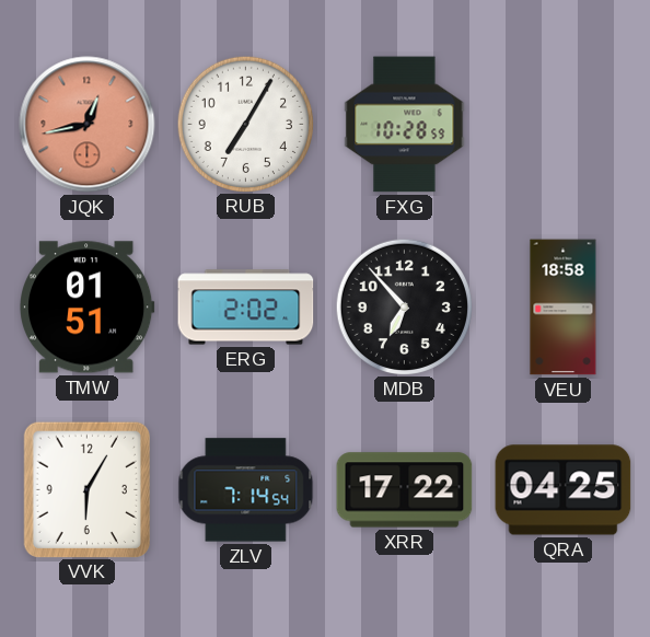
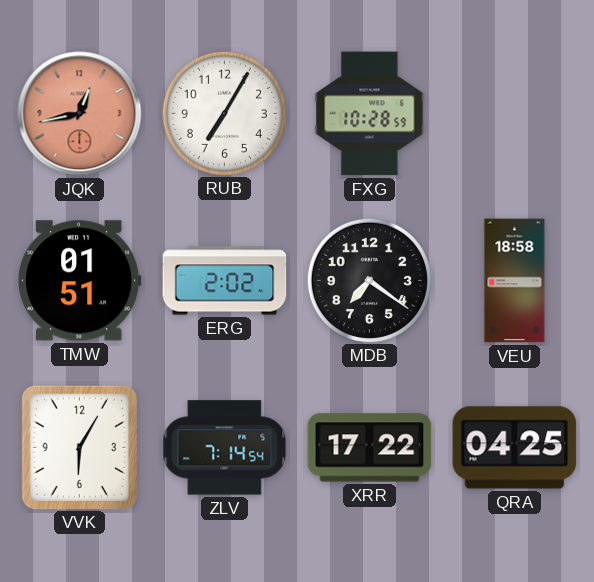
MDB: 6:53 -> 7:21
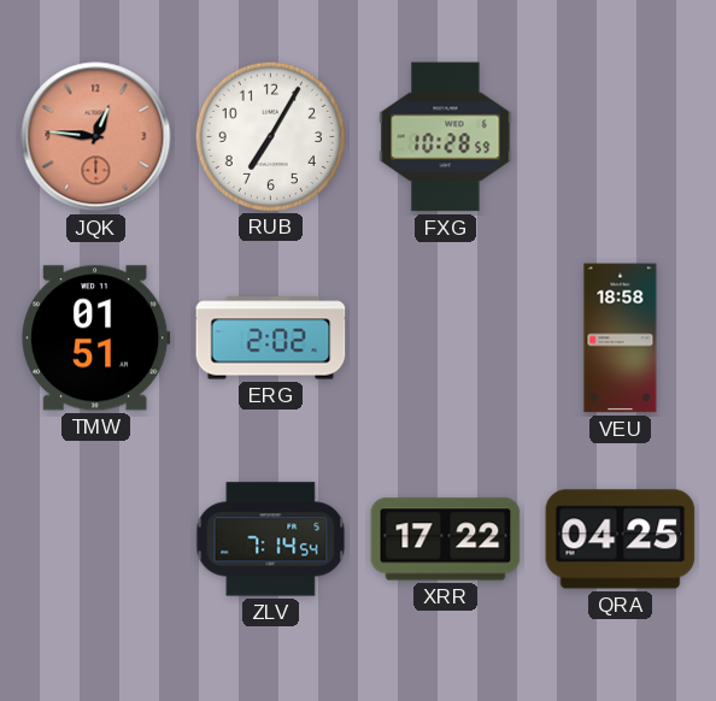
JQK: 12:43 -> 12:46
MDB: 7:21 -> none
VVK: 6:05 -> none
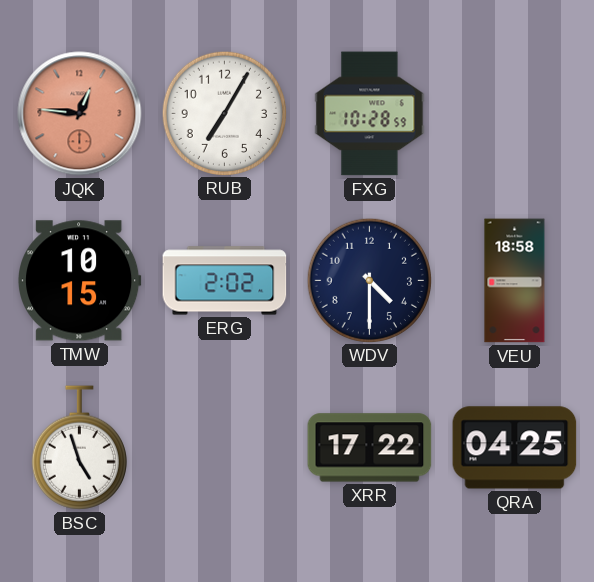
TMW: 01:51 -> 10:15
WDV: none -> 4:30
BSC: none -> 4:57
ZLV: 7:14 -> none
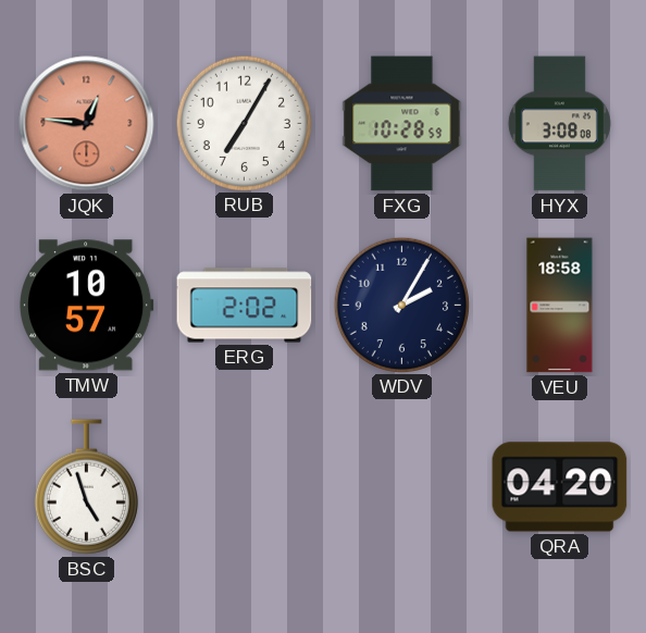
HYX: none -> 3:08
TMW: 10:15 -> 10:57
WDV: 4:30 -> 2:05
XRR: 17:22 -> none
QRA: 04:25 -> 04:20
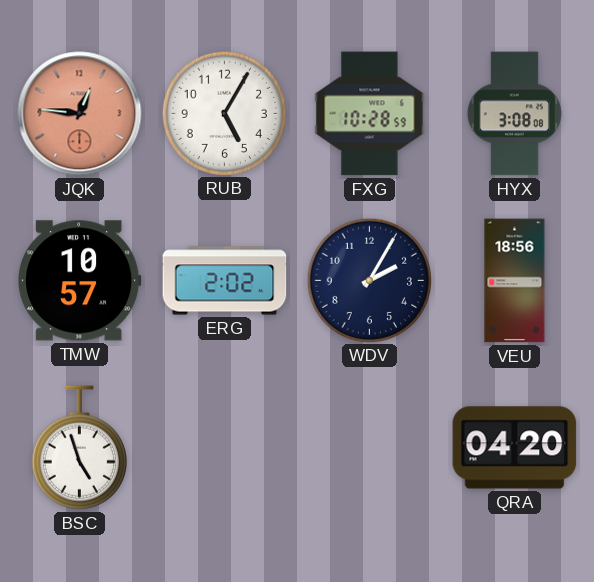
RUB: 7:05 -> 5:05
VEU: 18:58 -> 18:56
